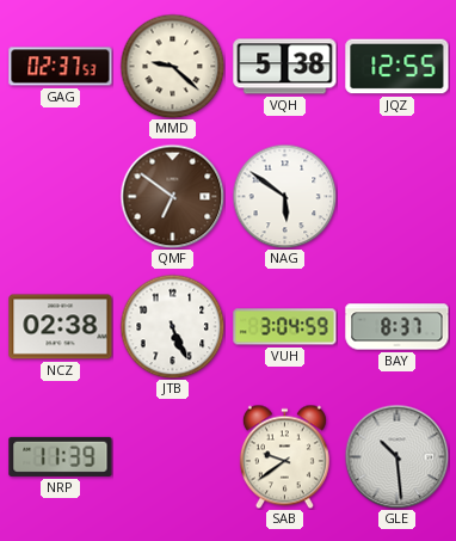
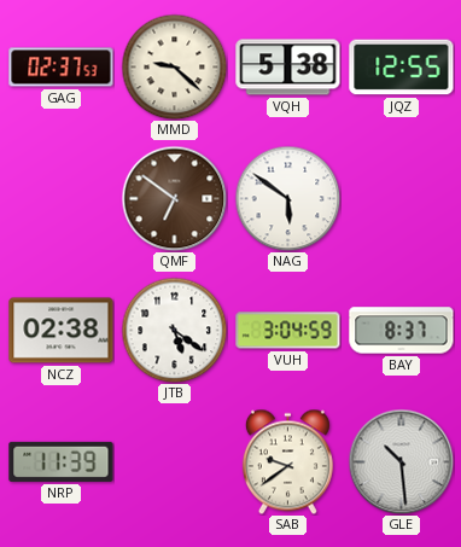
JTB: 5:26 -> 5:21
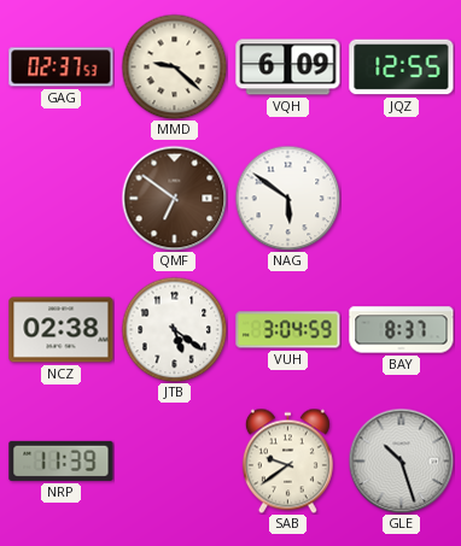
VQH: 5:38 -> 6:09
GLE: 10:29 -> 10:27
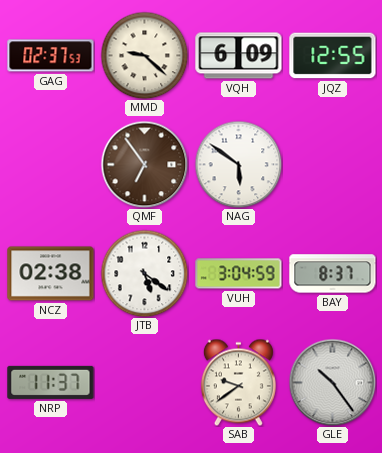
QMF: 6:51 -> 6:54
NRP: 11:39 -> 11:37
GLE: 10:27 -> 10:24
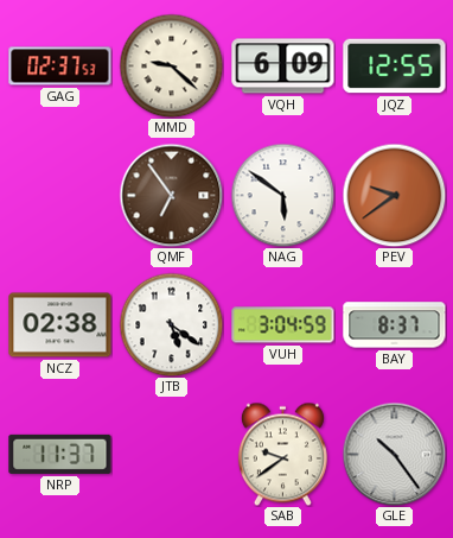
PEV: none -> 9:39
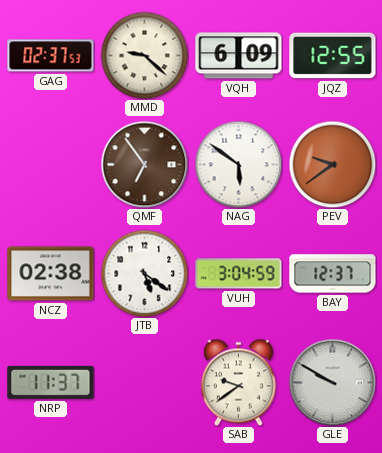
BAY: 8:37 -> 12:37
GLE: 10:24 -> 9:50
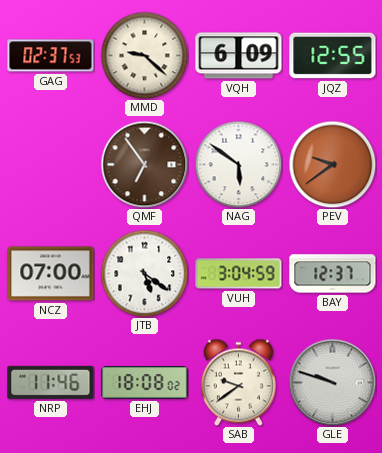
NCZ: 02:38 -> 07:00
NRP: 11:37 -> 11:46
EHJ: none -> 18:08
GLE: 9:50 -> 9:48
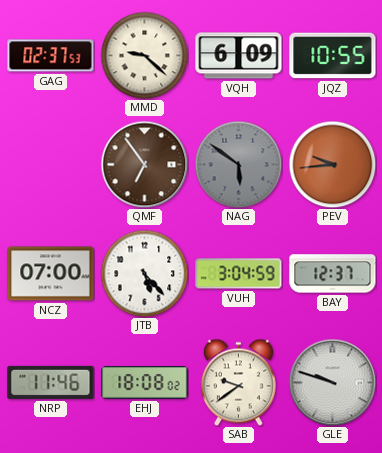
JQZ: 12:55 -> 10:55
NAG dial: white -> grey
PEV: 9:39 -> 9:44
JTB: 5:21 -> 5:23
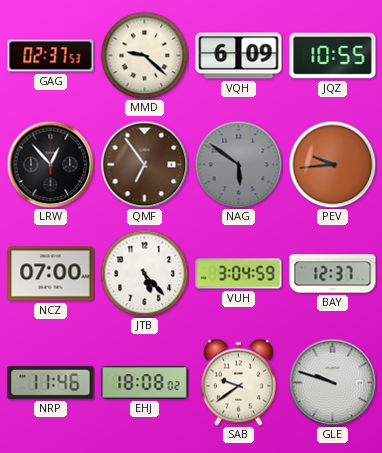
LRW: none -> 12:53
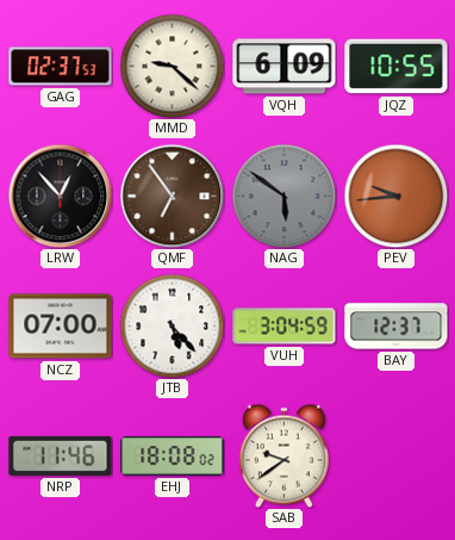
GLE: 9:48 -> none
